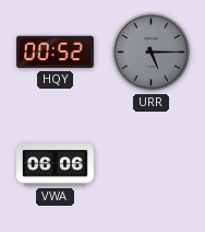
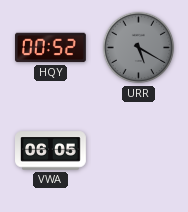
URR: 5:15 -> 5:20
VWA: 06:06 -> 06:05
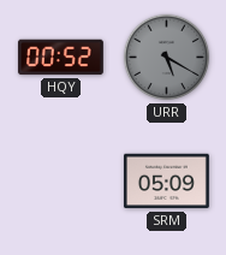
VWA: 06:05 -> none
SRM: none -> 05:09
